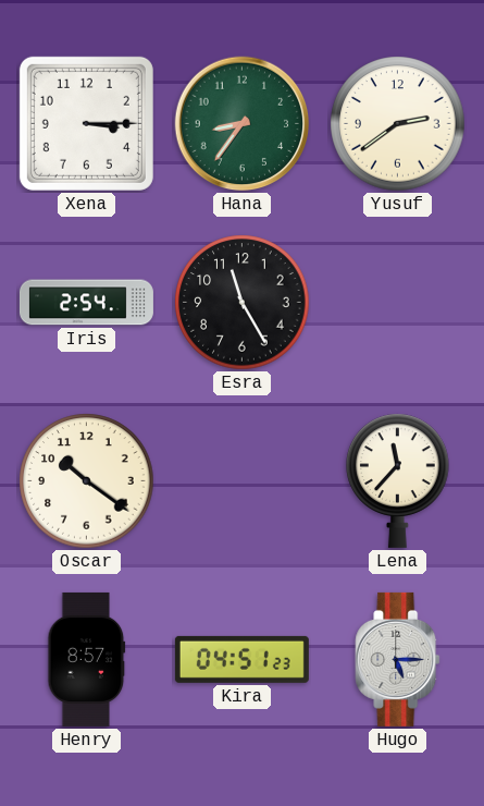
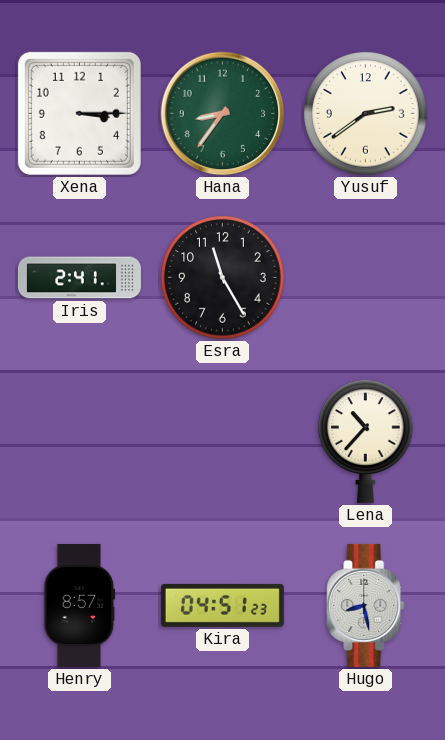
Iris: 2:54 -> 2:41
Oscar: 10:21 -> none
Lena: 11:37 -> 10:37
Hugo: 5:15 -> 8:28
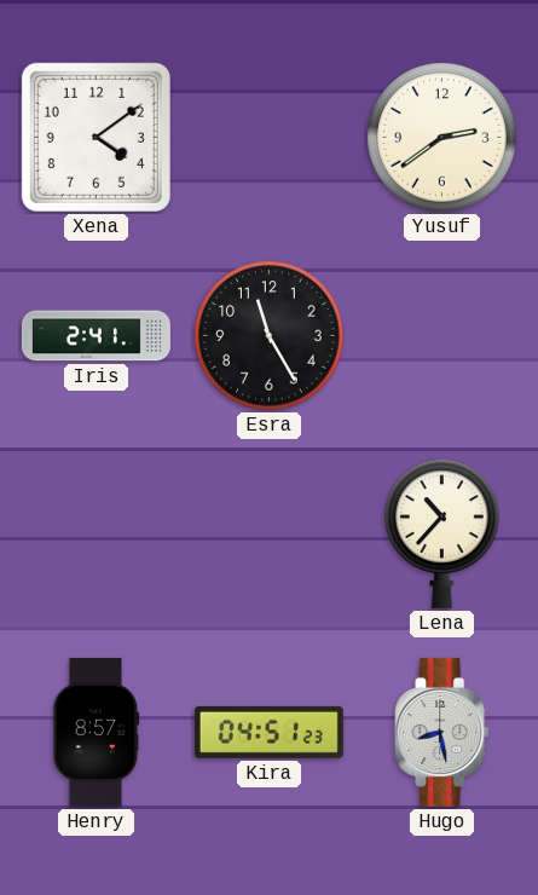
Xena: 3:15 -> 4:09
Hana: 8:36 -> none
